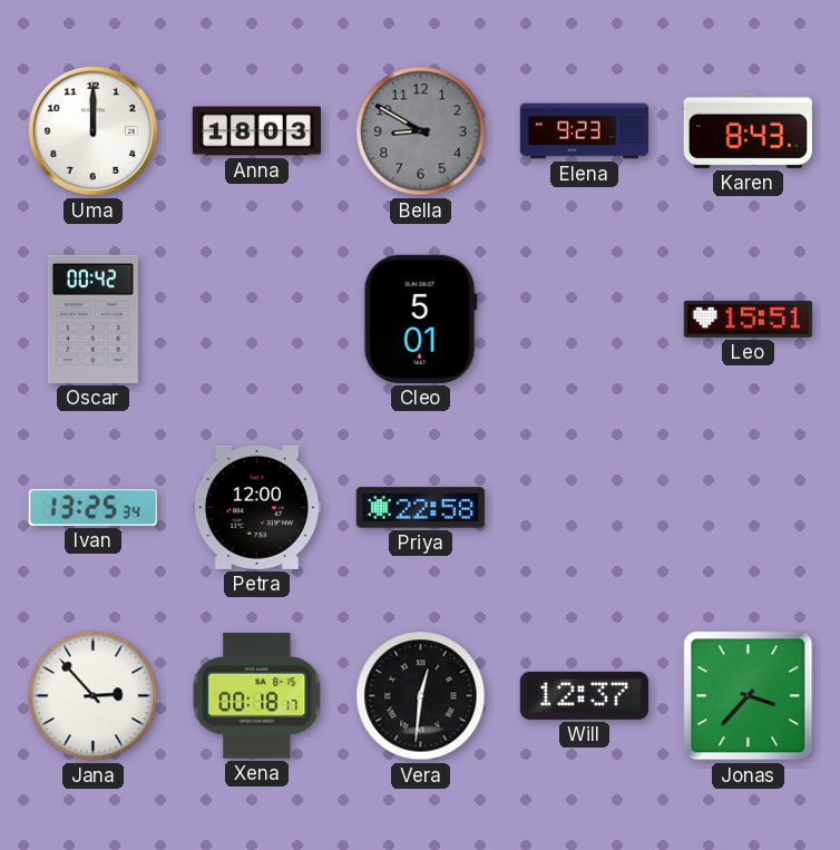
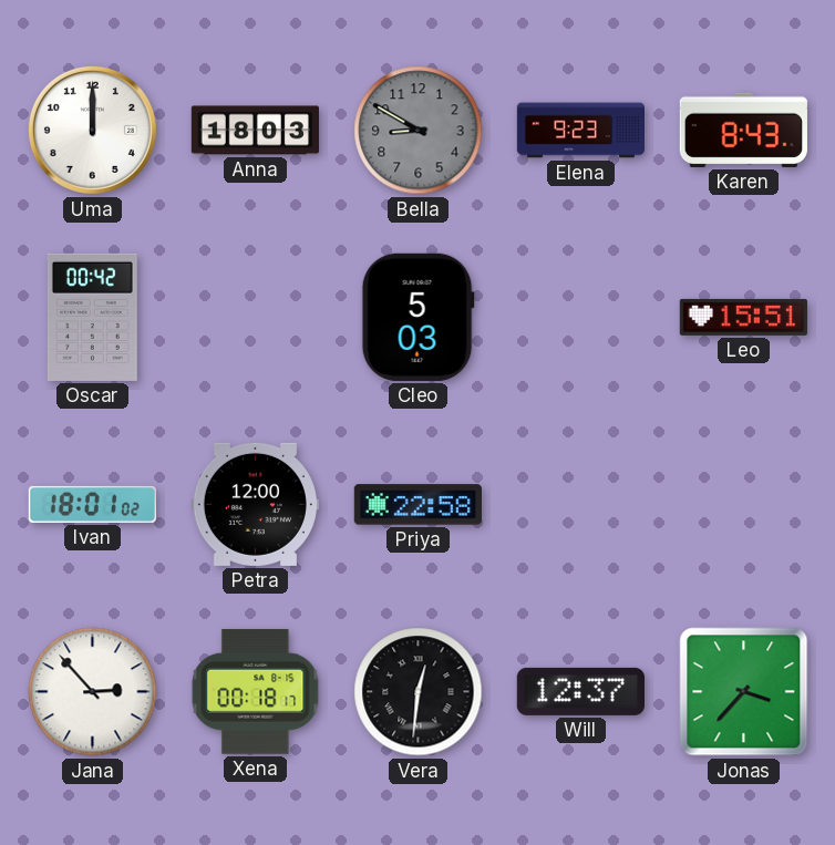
Cleo: 5:01 -> 5:03
Ivan: 13:25 -> 18:01
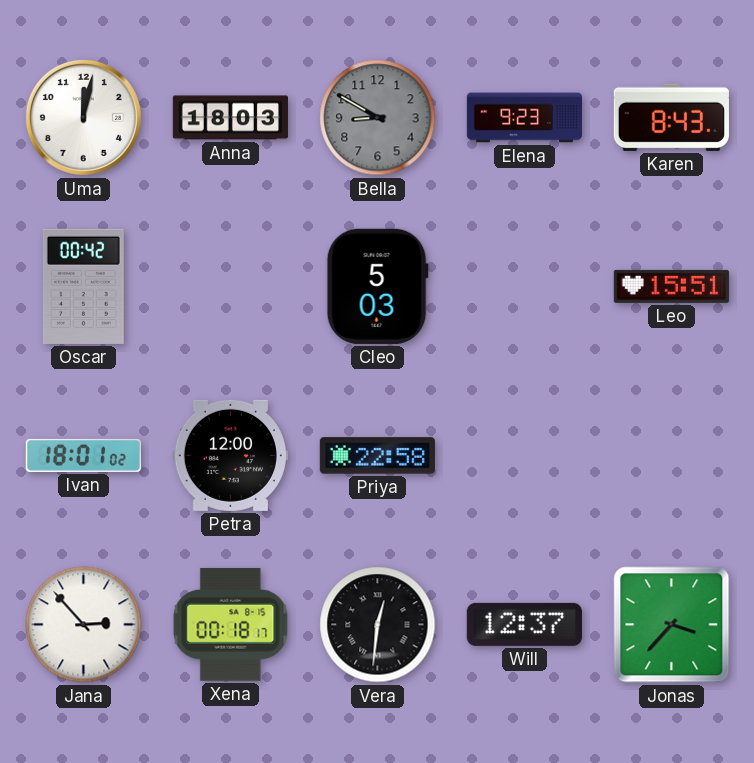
Uma: 12:00 -> 12:02
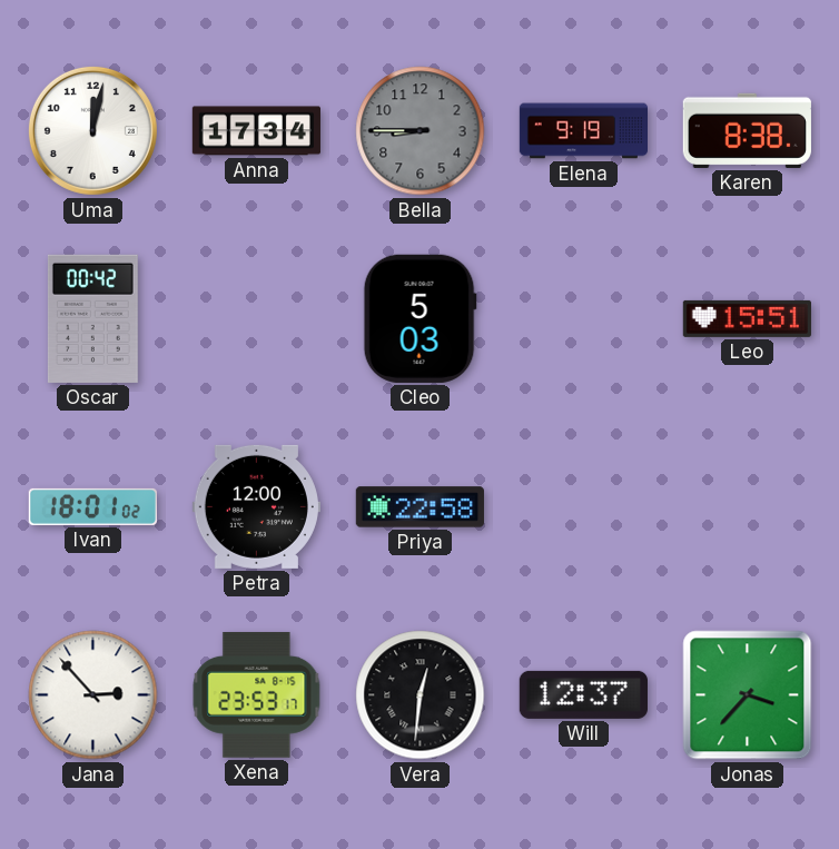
Anna: 18:03 -> 17:34
Bella: 8:50 -> 8:45
Elena: 9:23 -> 9:19
Karen: 8:43 -> 8:38
Xena: 00:18 -> 23:53
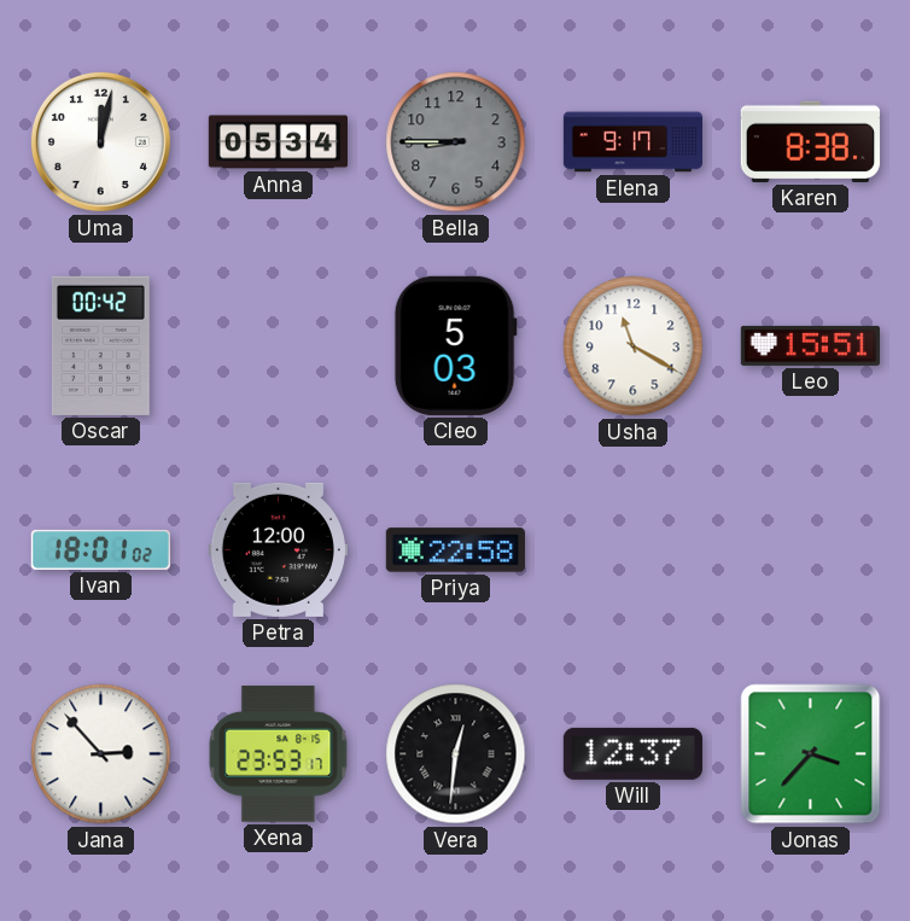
Anna: 17:34 -> 05:34
Elena: 9:19 -> 9:17
Usha: none -> 11:20
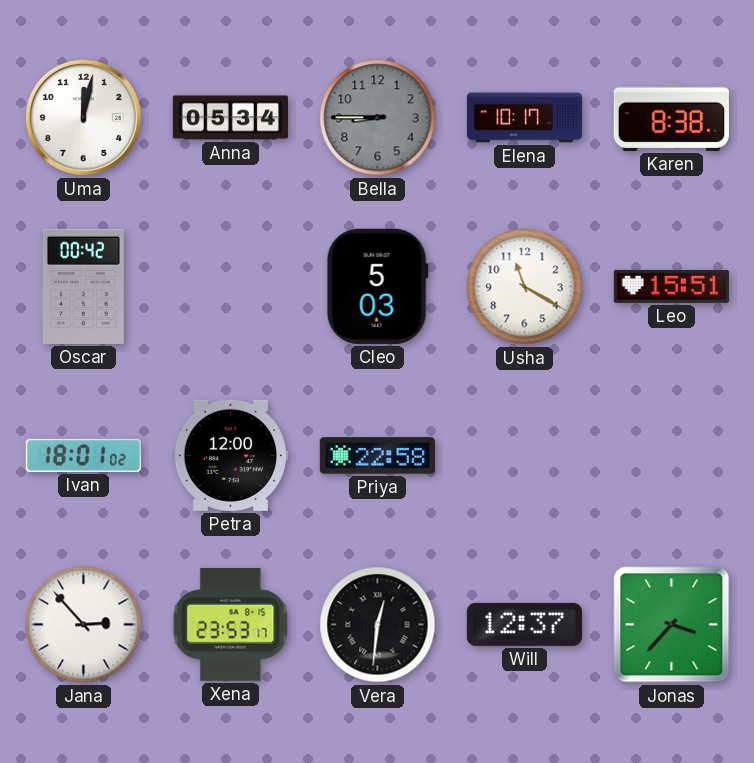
Elena: 9:17 -> 10:17
